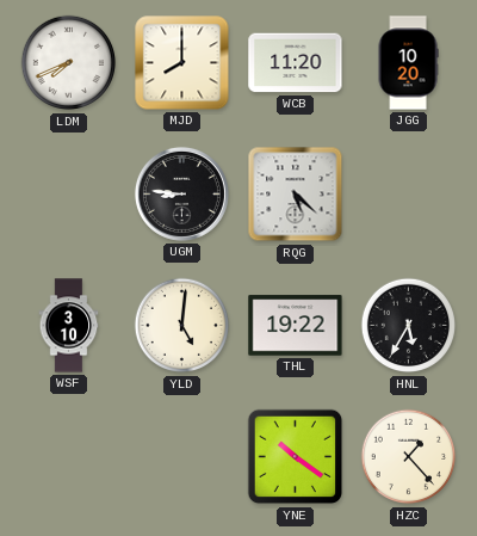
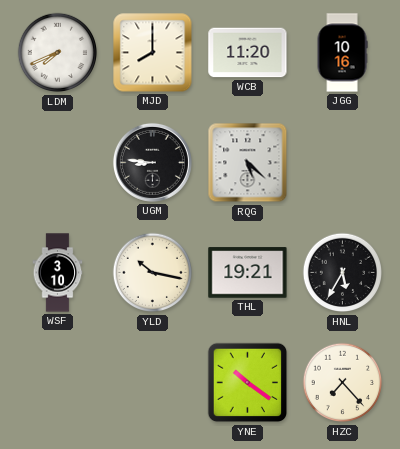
JGG: 10:20 -> 10:16
YLD: 5:01 -> 10:17
THL: 19:22 -> 19:21
HZC: 1:23 -> 7:23
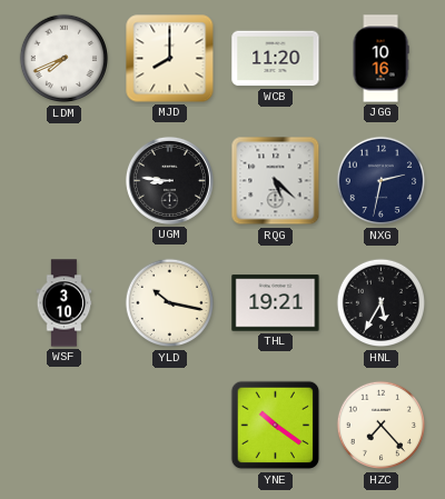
NXG: none -> 2:32
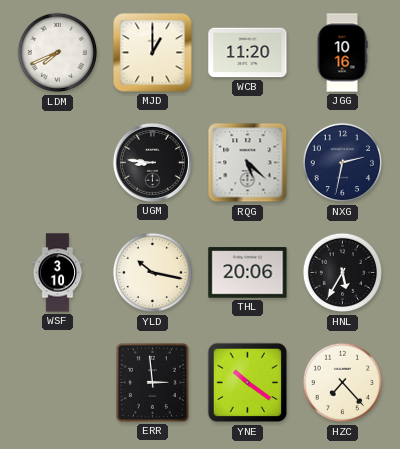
MJD: 8:00 -> 1:00
THL: 19:21 -> 20:06
ERR: none -> 2:59
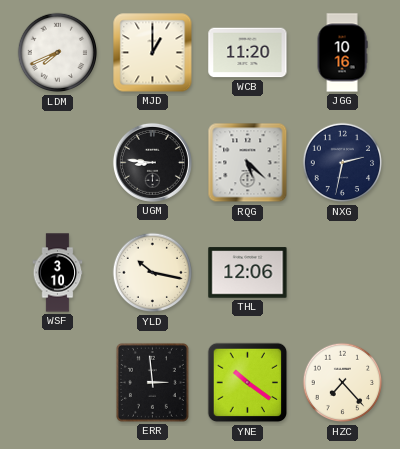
THL: 20:06 -> 12:06
HNL: 5:35 -> none
